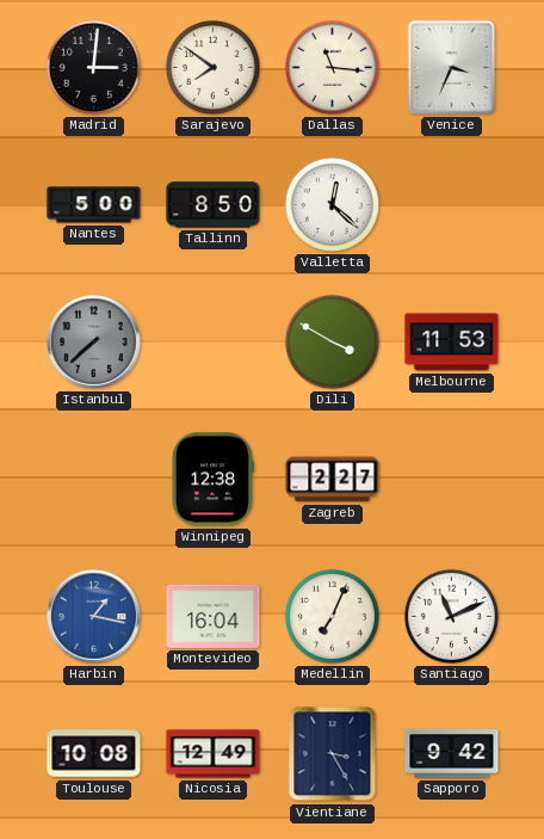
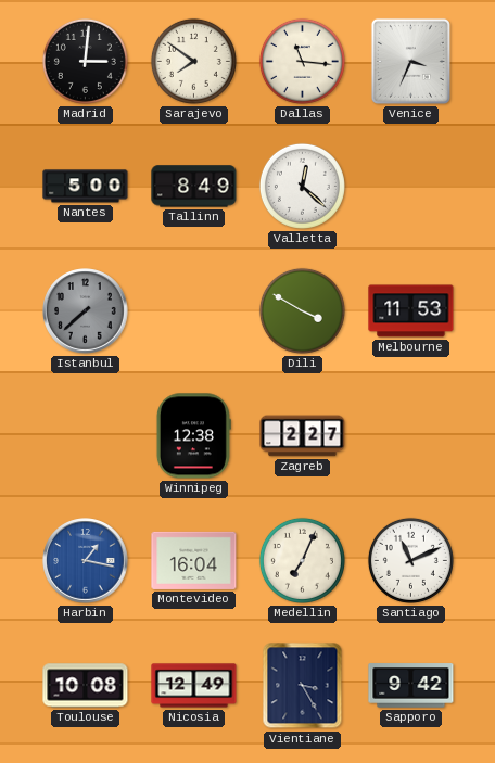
Tallinn: 8:50 -> 8:49
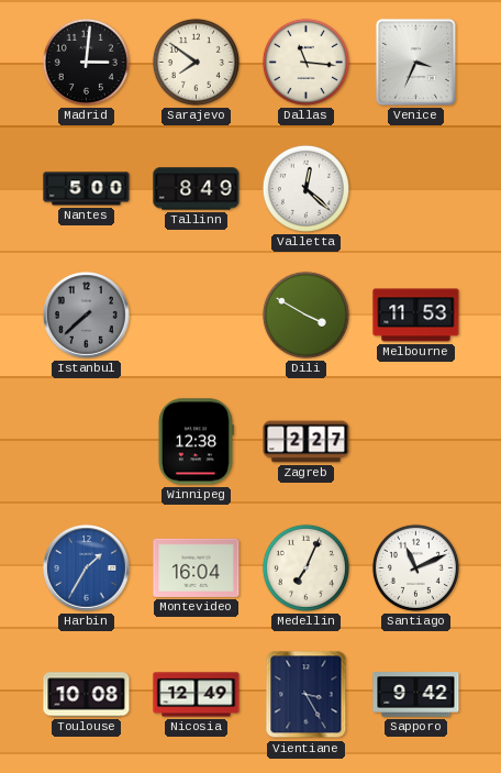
Harbin: 1:17 -> 1:35
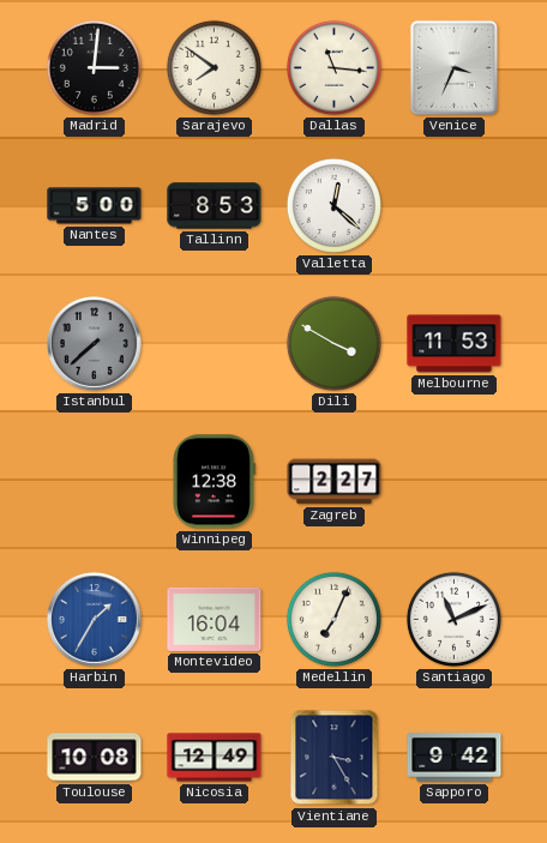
Tallinn: 8:49 -> 8:53
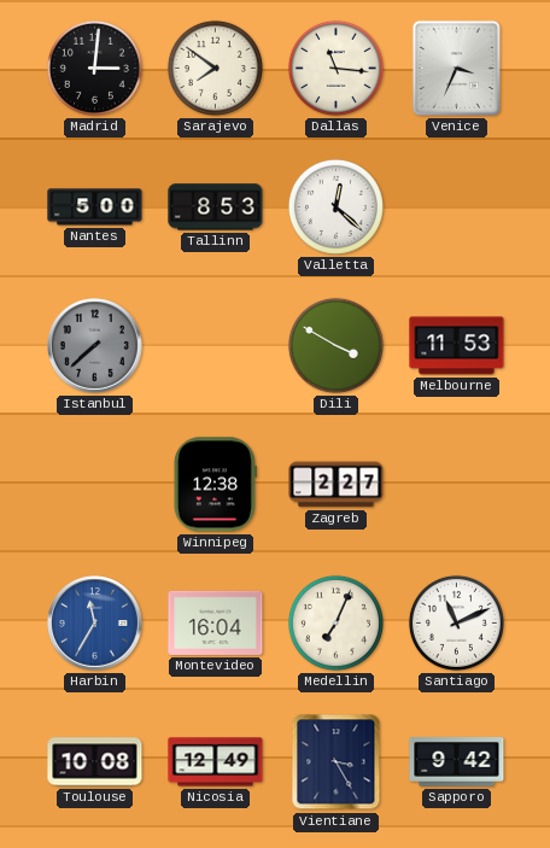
Harbin: 1:35 -> 11:35
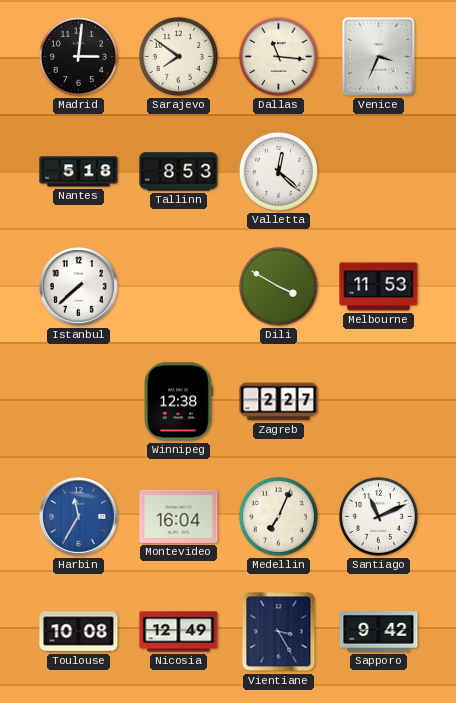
Nantes: 5:00 -> 5:18
Istanbul dial: grey -> white
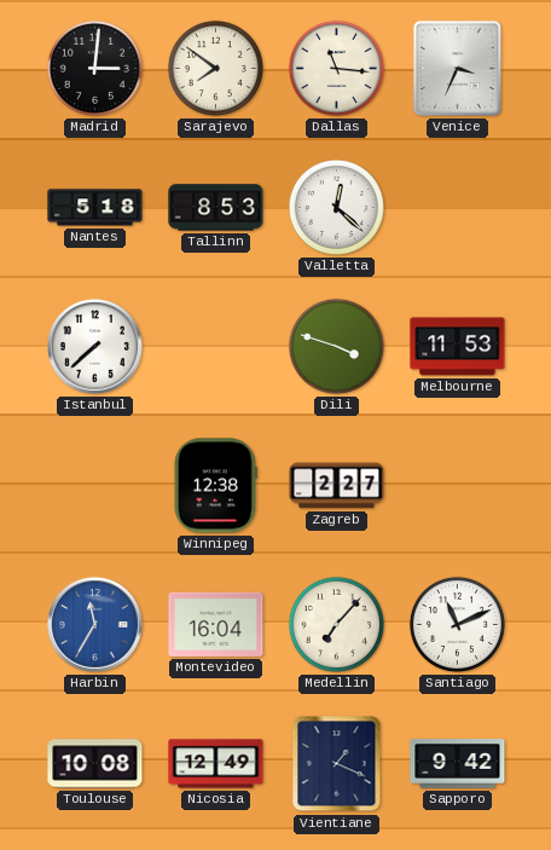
Dili: 3:50 -> 3:48
Medellin: 7:04 -> 7:07
Vientiane: 3:25 -> 1:19
